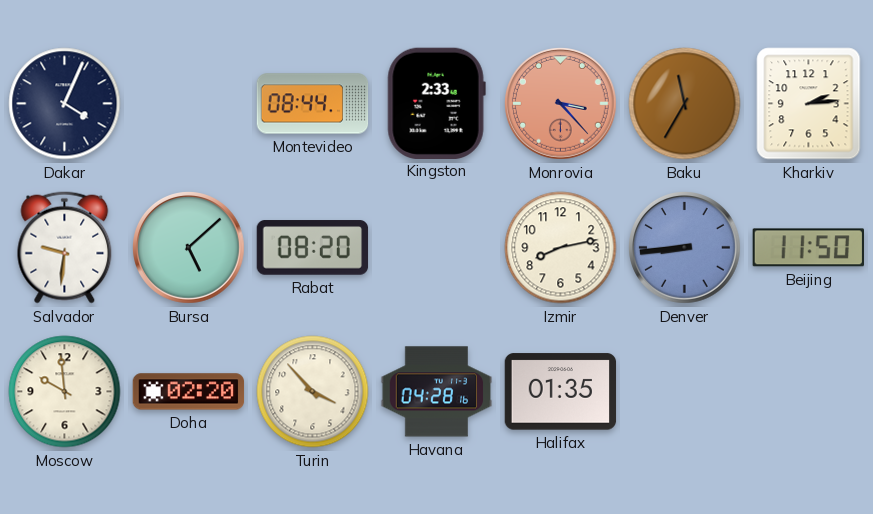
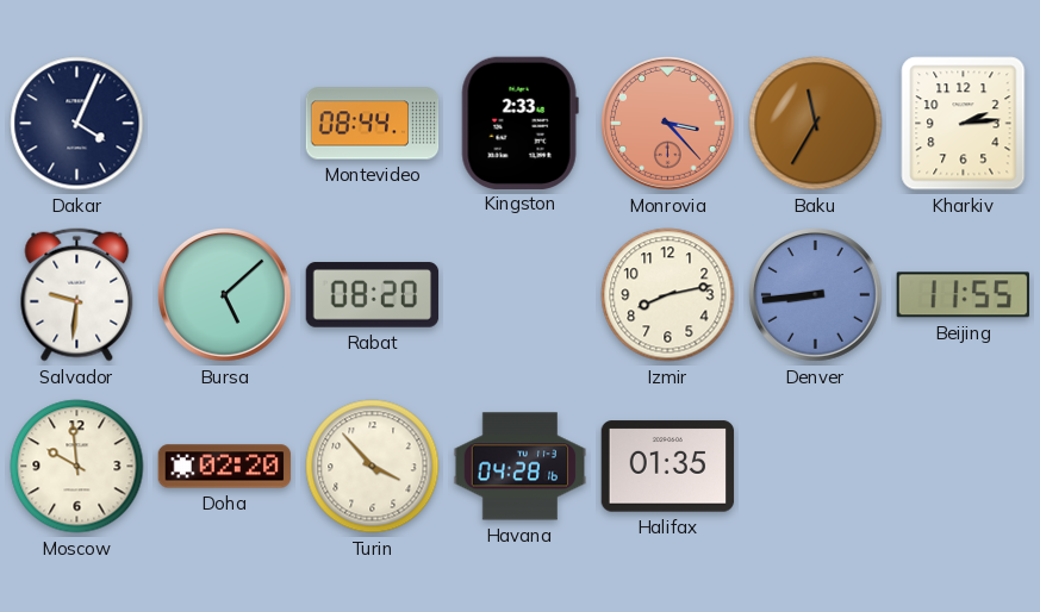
Beijing: 11:50 -> 11:55
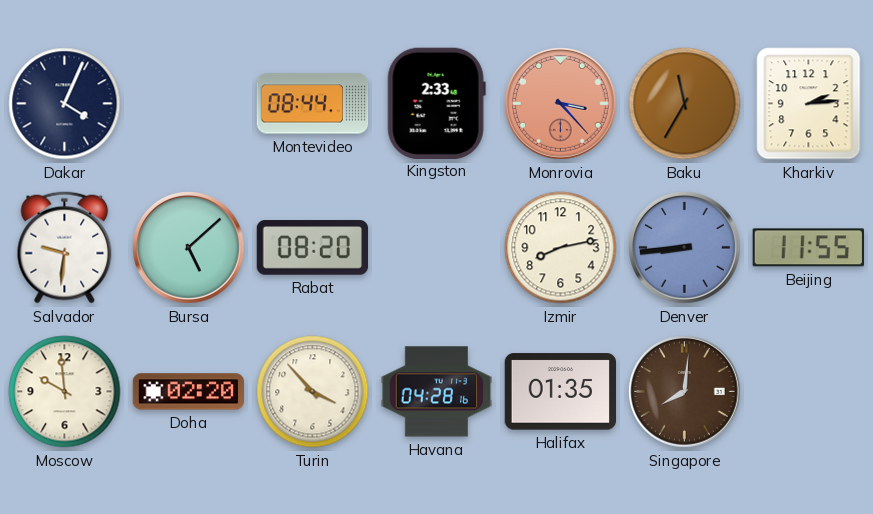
Singapore: none -> 8:01
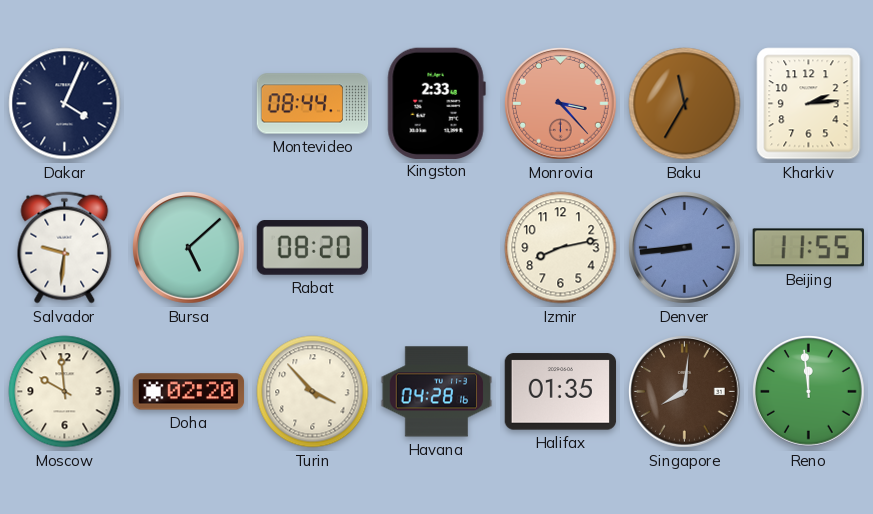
Reno: none -> 11:59
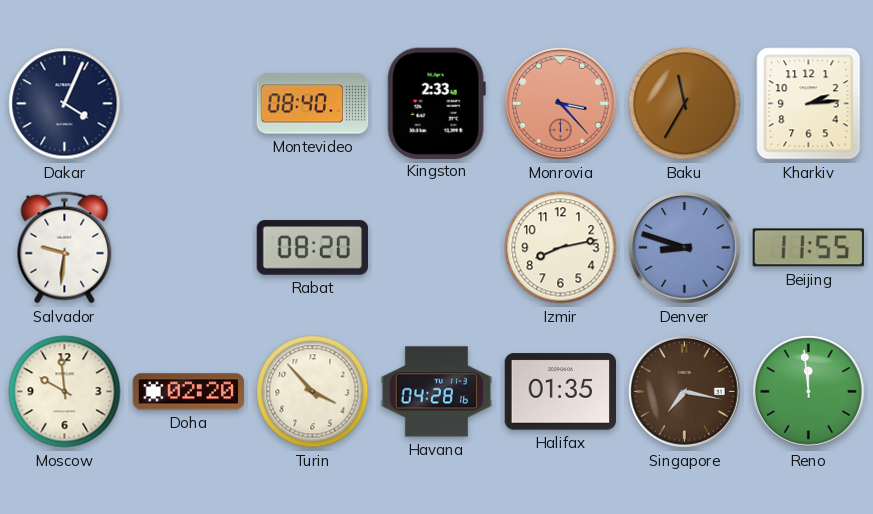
Montevideo: 08:44 -> 08:40
Bursa: 5:08 -> none
Denver: 8:44 -> 8:48
Singapore: 8:01 -> 7:17
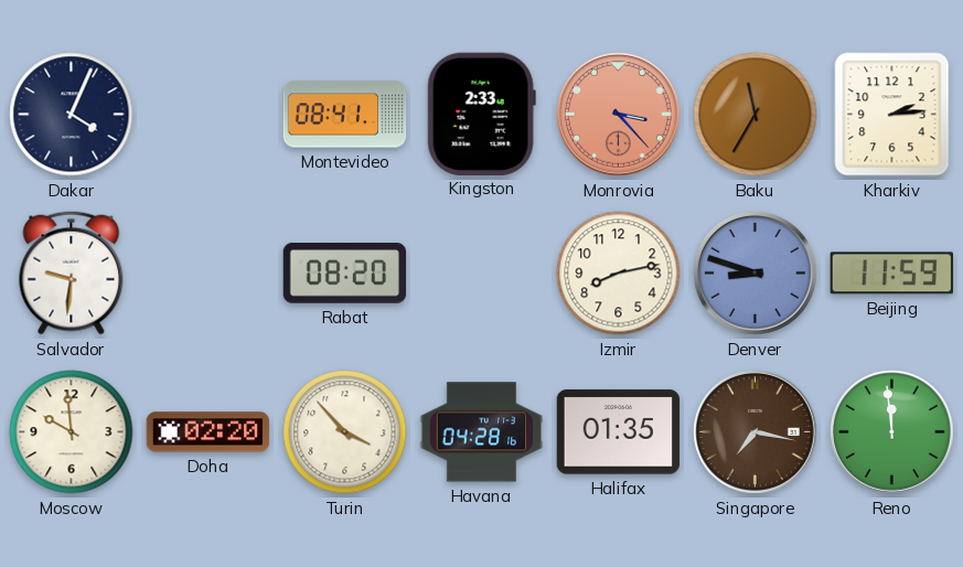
Montevideo: 08:40 -> 08:41
Beijing: 11:55 -> 11:59
